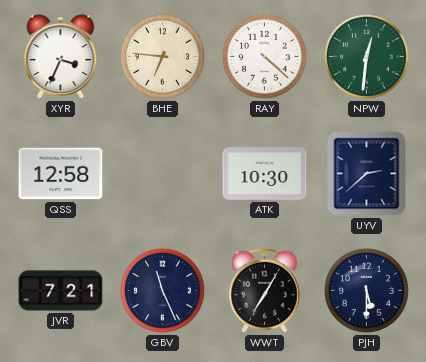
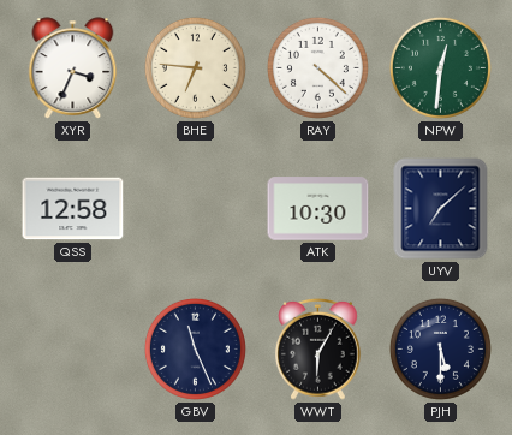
UYV: 2:38 -> 7:08
JVR: 7:21 -> none
WWT: 7:05 -> 6:05
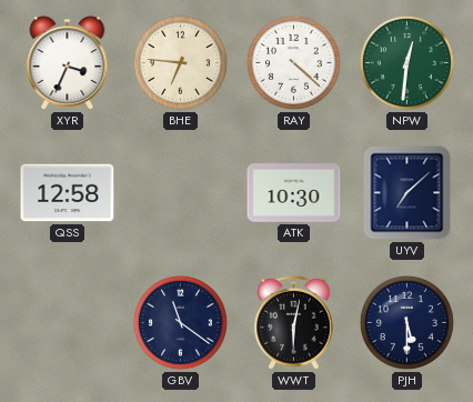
GBV: 11:26 -> 11:21
WWT: 6:05 -> 6:02
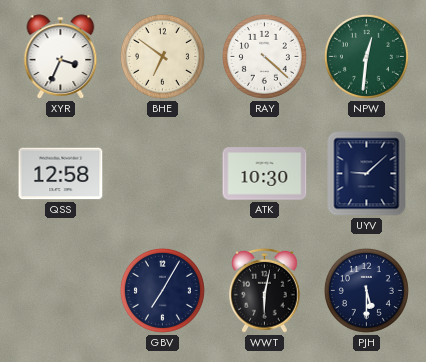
BHE: 6:46 -> 6:51
UYV: 7:08 -> 9:08
GBV: 11:21 -> 7:05
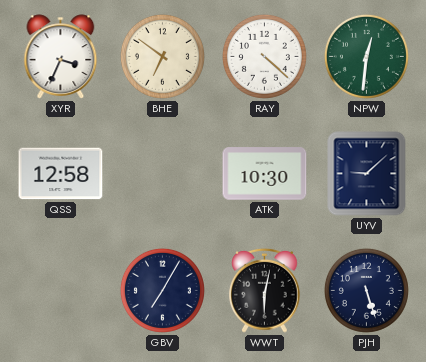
PJH: 5:30 -> 5:27
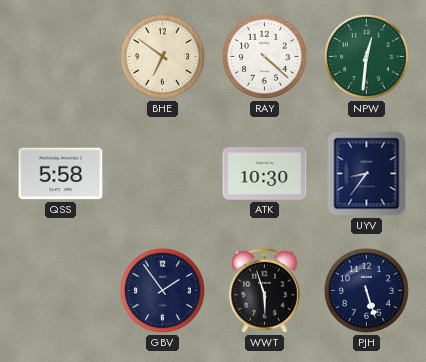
XYR: 3:34 -> none
QSS: 12:58 -> 5:58
UYV: 9:08 -> 8:36
GBV: 7:05 -> 1:54
WWT: 6:02 -> 5:57
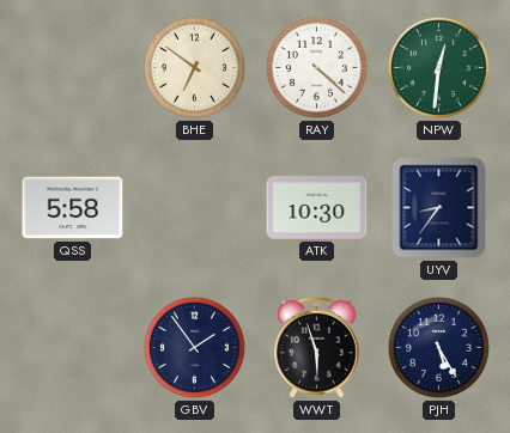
PJH: 5:27 -> 5:25
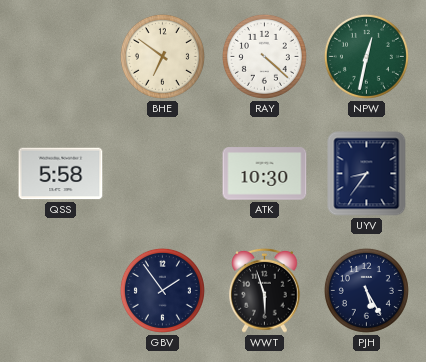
NPW: 12:31 -> 12:32
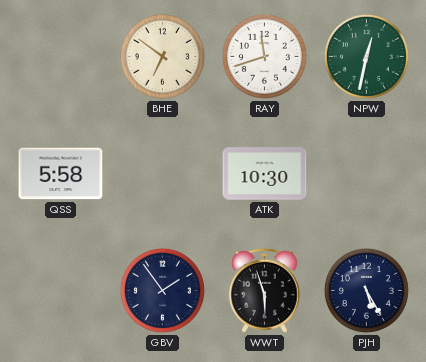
RAY: 4:22 -> 11:42
UYV: 8:36 -> none
